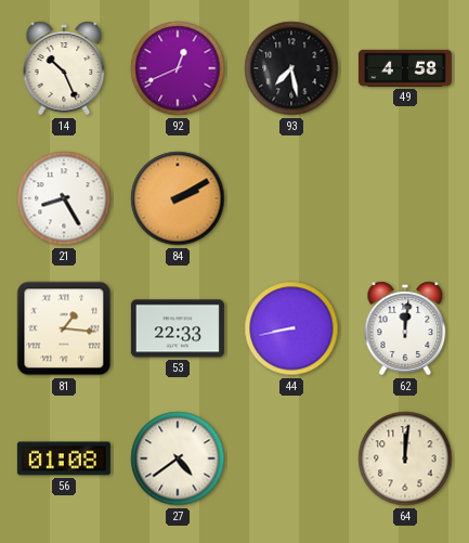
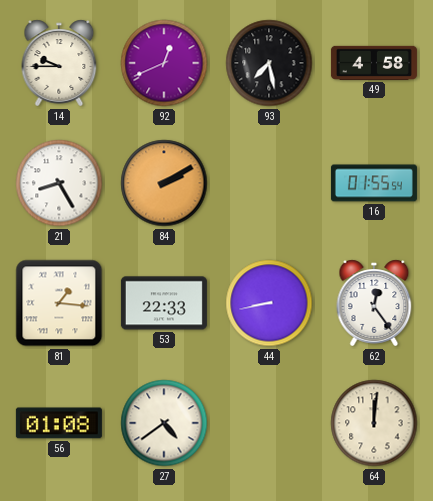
14: 10:26 -> 9:45
16: none -> 01:55
62: 12:01 -> 12:24
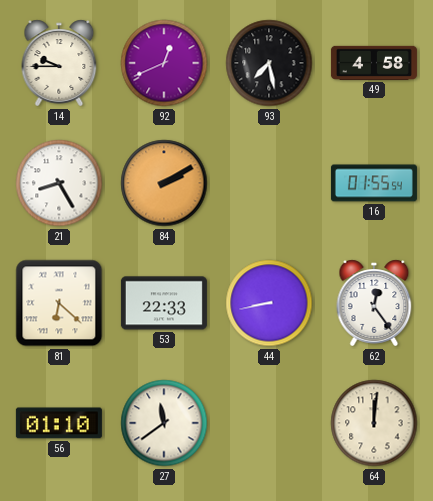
81: 1:16 -> 6:22
56: 01:08 -> 01:10
27: 4:39 -> 11:39
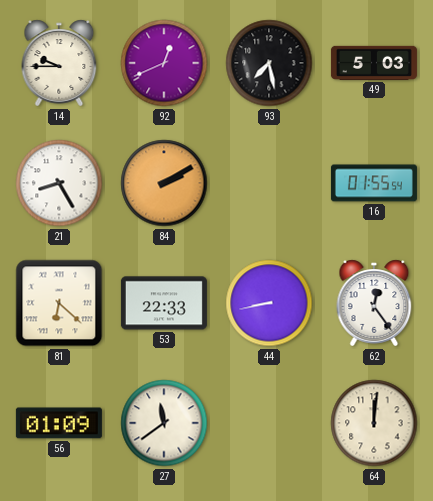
49: 4:58 -> 5:03
56: 01:10 -> 01:09
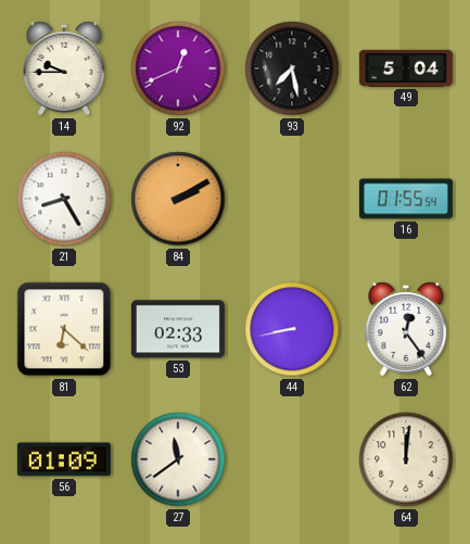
49: 5:03 -> 5:04
53: 22:33 -> 02:33
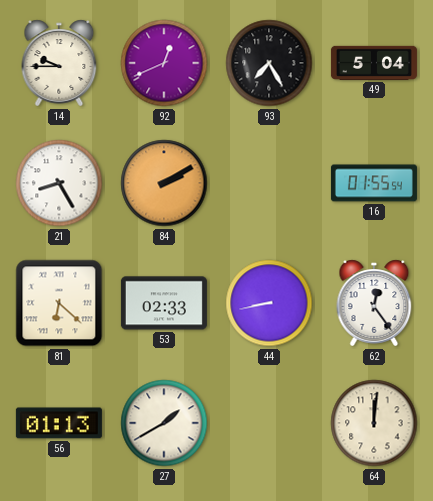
93: 7:28 -> 7:25
56: 01:09 -> 01:13
27: 11:39 -> 1:40
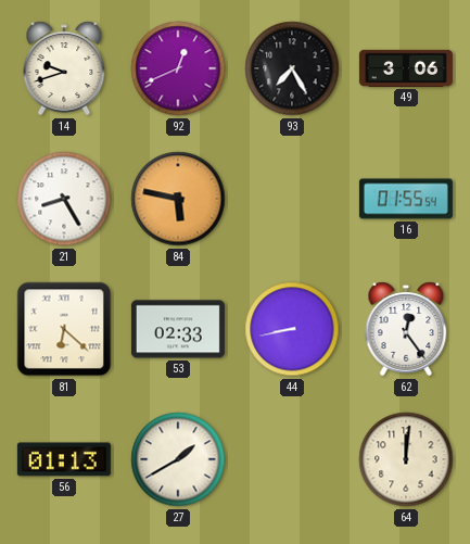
14: 9:45 -> 9:42
49: 5:04 -> 3:06
84: 2:10 -> 5:47
